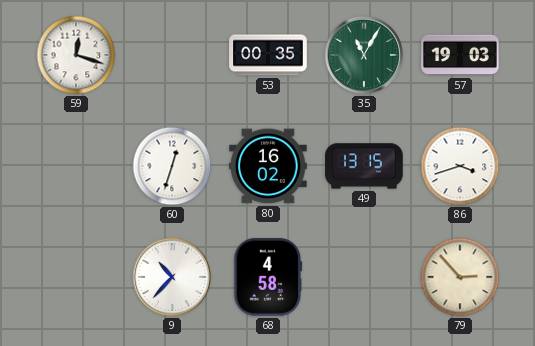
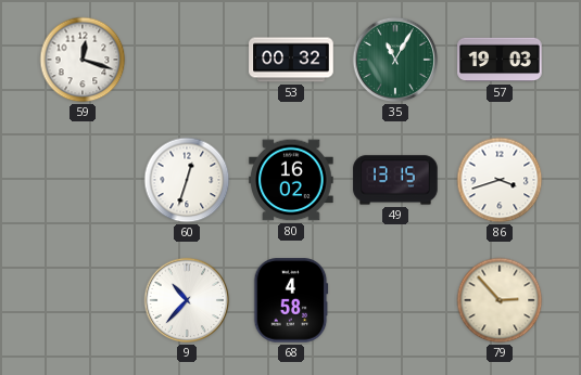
53: 00:35 -> 00:32
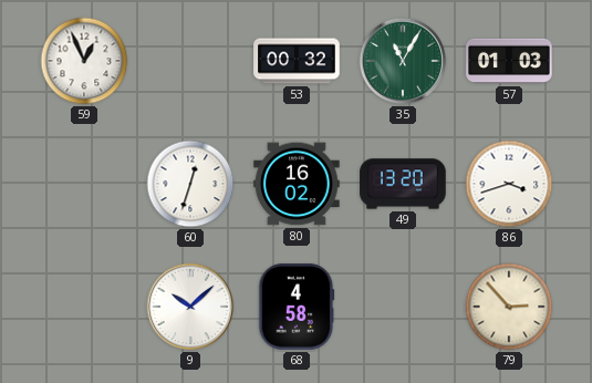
59: 12:18 -> 12:56
57: 19:03 -> 01:03
49: 13:15 -> 13:20
9: 10:37 -> 10:08
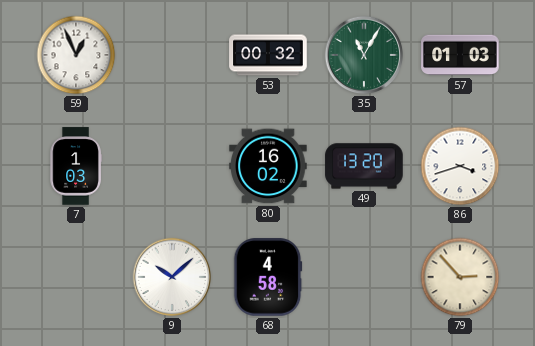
7: none -> 1:03
60: 12:33 -> none
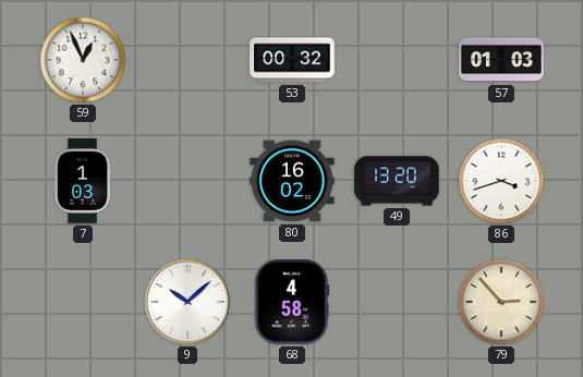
35: 11:05 -> none
